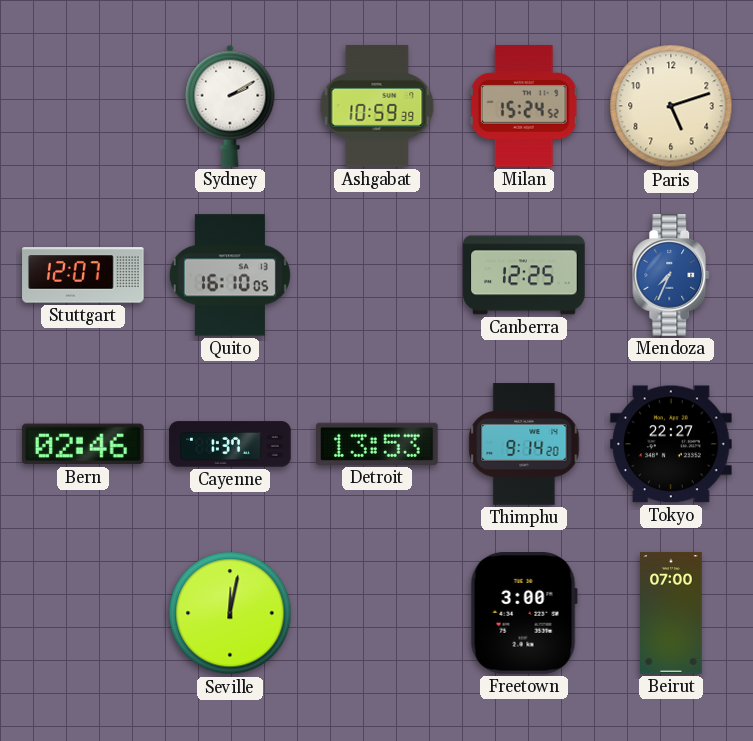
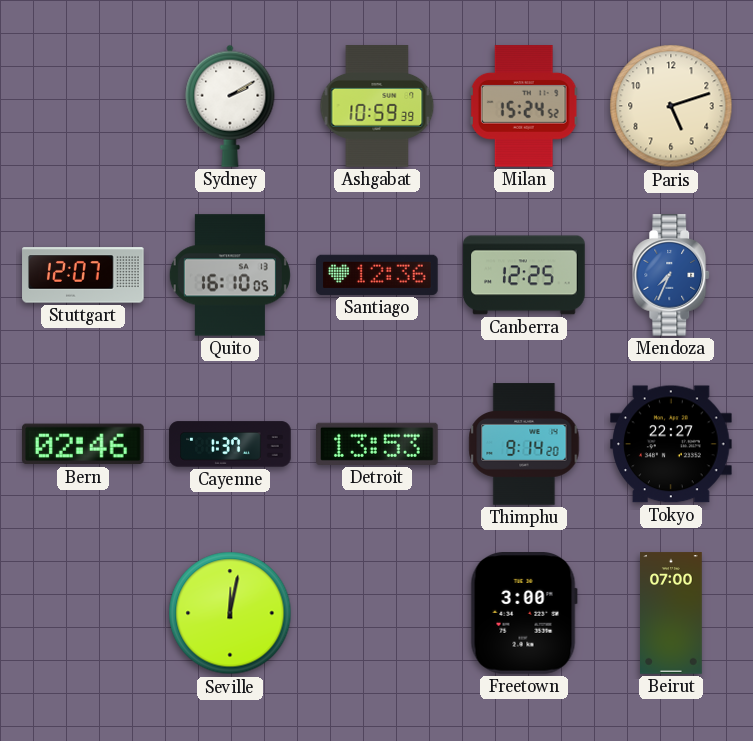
Santiago: none -> 12:36
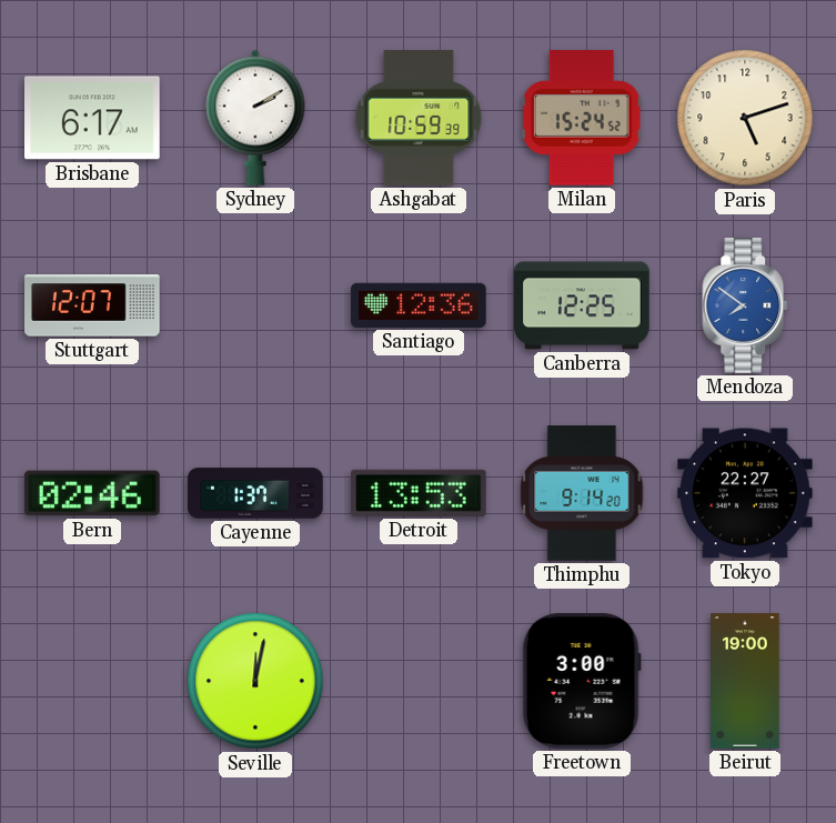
Brisbane: none -> 6:17
Quito: 16:10 -> none
Mendoza: 7:34 -> 7:51
Beirut: 07:00 -> 19:00
